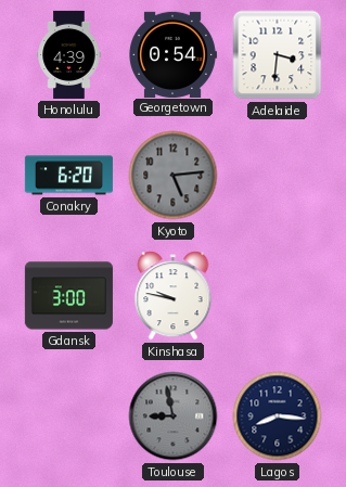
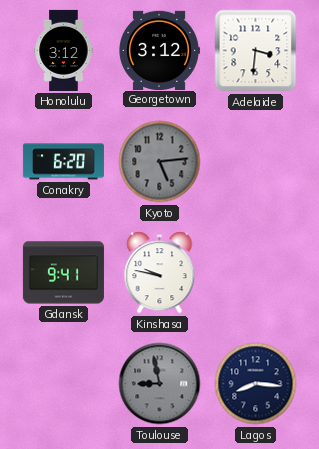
Honolulu: 4:39 -> 3:12
Georgetown: 0:54 -> 3:12
Gdansk: 3:00 -> 9:41
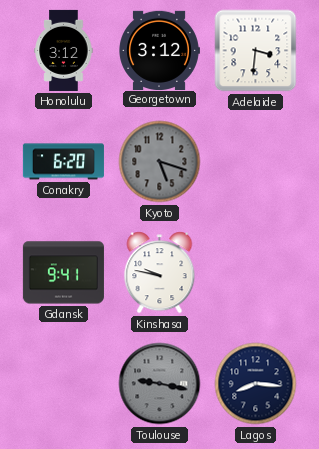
Kyoto: 5:14 -> 5:18
Toulouse: 8:58 -> 9:17
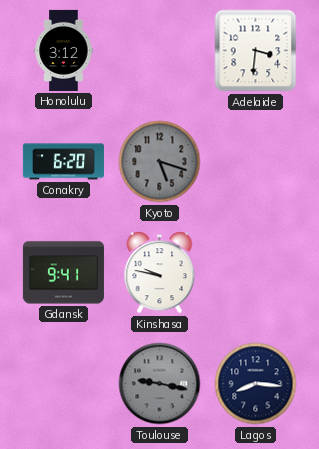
Georgetown: 3:12 -> none
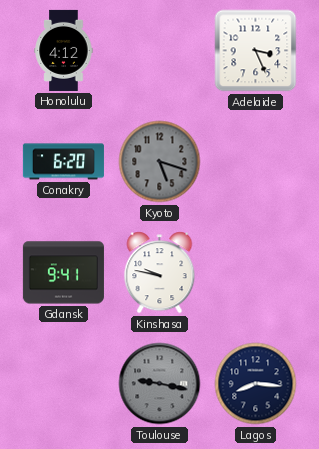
Honolulu: 3:12 -> 4:12
Adelaide: 3:31 -> 3:26
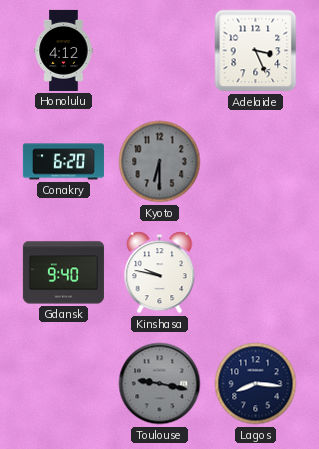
Kyoto: 5:18 -> 6:30
Gdansk: 9:41 -> 9:40
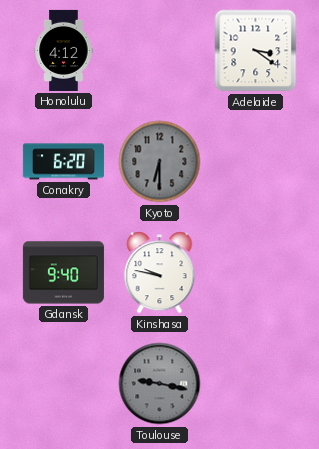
Adelaide: 3:26 -> 3:21
Lagos: 8:16 -> none
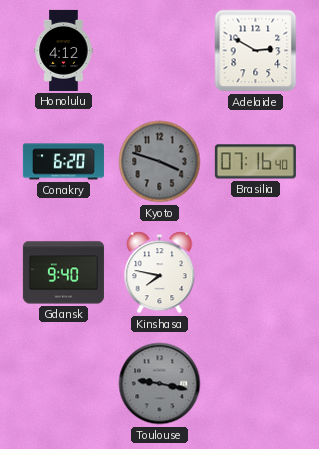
Adelaide: 3:21 -> 2:50
Kyoto: 6:30 -> 3:48
Brasilia: none -> 07:16
Kinshasa: 9:47 -> 7:47
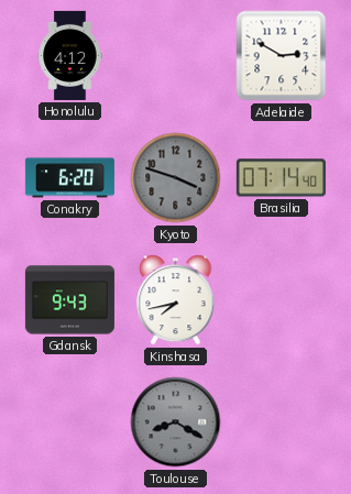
Brasilia: 07:16 -> 07:14
Gdansk: 9:40 -> 9:43
Kinshasa: 7:47 -> 7:43
Toulouse: 9:17 -> 8:20
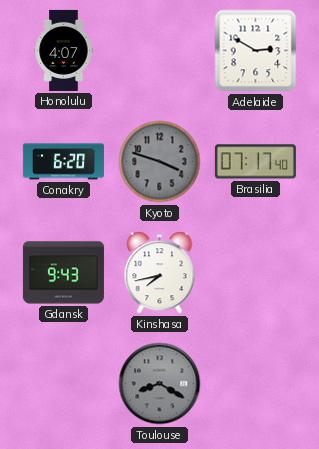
Honolulu: 4:12 -> 4:07
Brasilia: 07:14 -> 07:17
